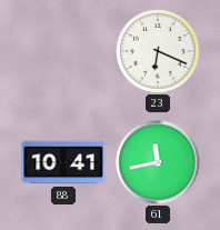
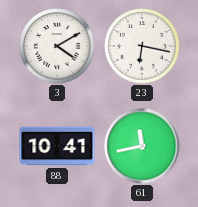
3: none -> 4:10
23: 6:19 -> 6:17
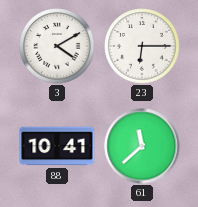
23: 6:17 -> 6:15
61: 11:43 -> 11:38
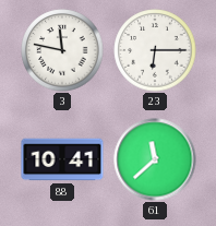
3: 4:10 -> 11:47
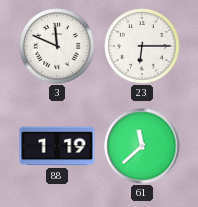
3: 11:47 -> 11:49
88: 10:41 -> 1:19
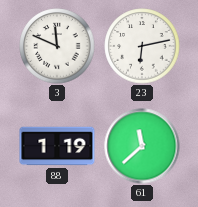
23: 6:15 -> 6:13
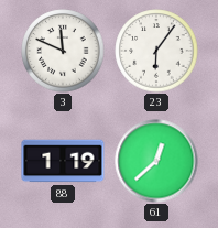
23: 6:13 -> 6:06
61: 11:38 -> 12:38
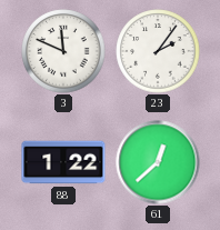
23: 6:06 -> 2:06
88: 1:19 -> 1:22
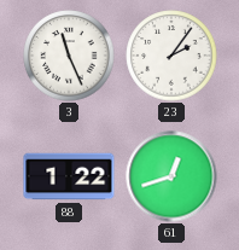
3: 11:49 -> 11:26
61: 12:38 -> 12:42
